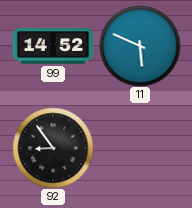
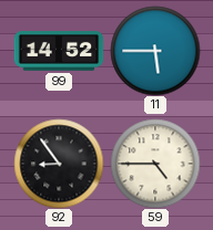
11: 5:49 -> 5:45
59: none -> 4:45
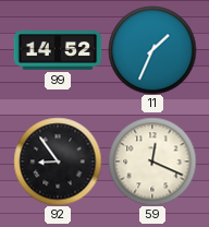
11: 5:45 -> 1:34
59: 4:45 -> 12:19
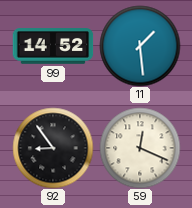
11: 1:34 -> 1:29
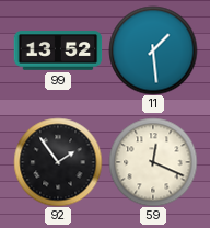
99: 14:52 -> 13:52
92: 8:54 -> 1:54
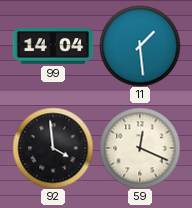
99: 13:52 -> 14:04
92: 1:54 -> 3:59
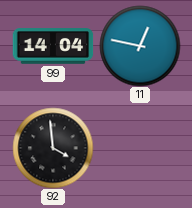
11: 1:29 -> 12:47
59: 12:19 -> none
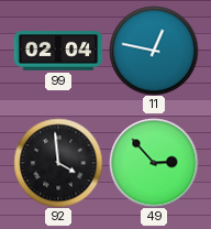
99: 14:04 -> 02:04
49: none -> 2:53
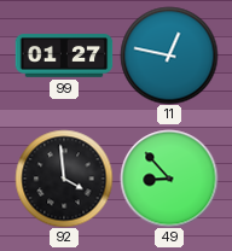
99: 02:04 -> 01:27
49: 2:53 -> 8:53
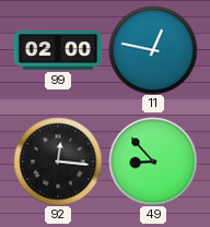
99: 01:27 -> 02:00
92: 3:59 -> 12:16
